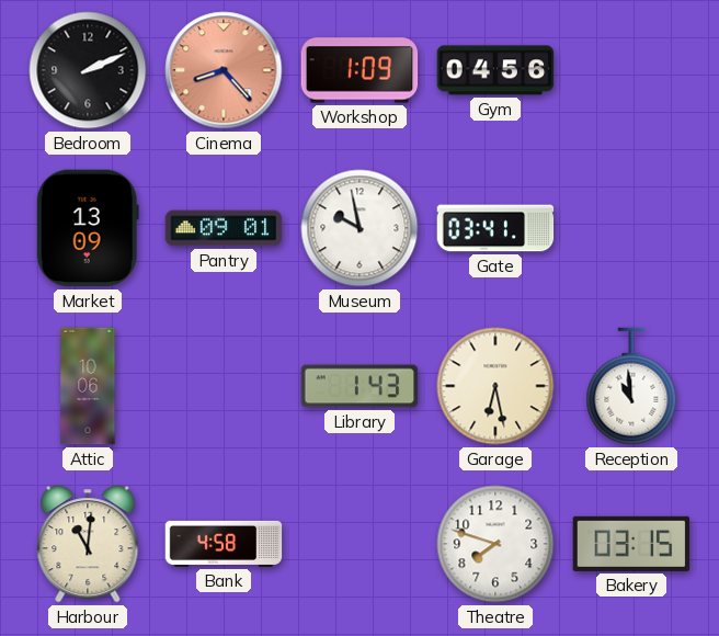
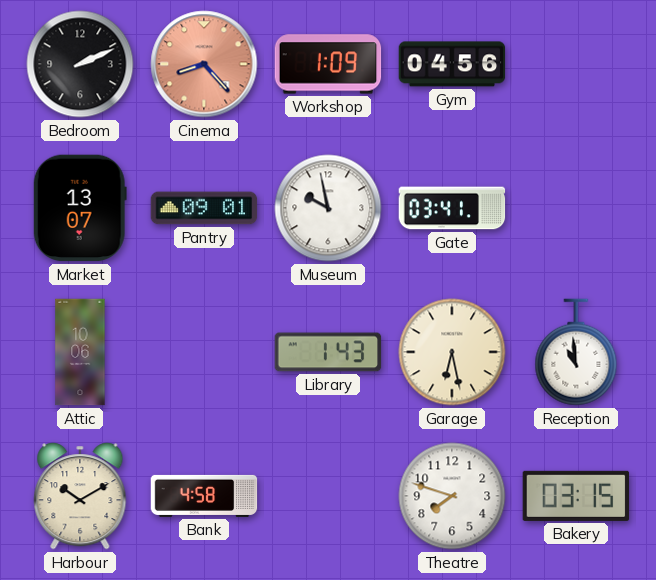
Market: 13:09 -> 13:07
Harbour: 11:01 -> 10:10
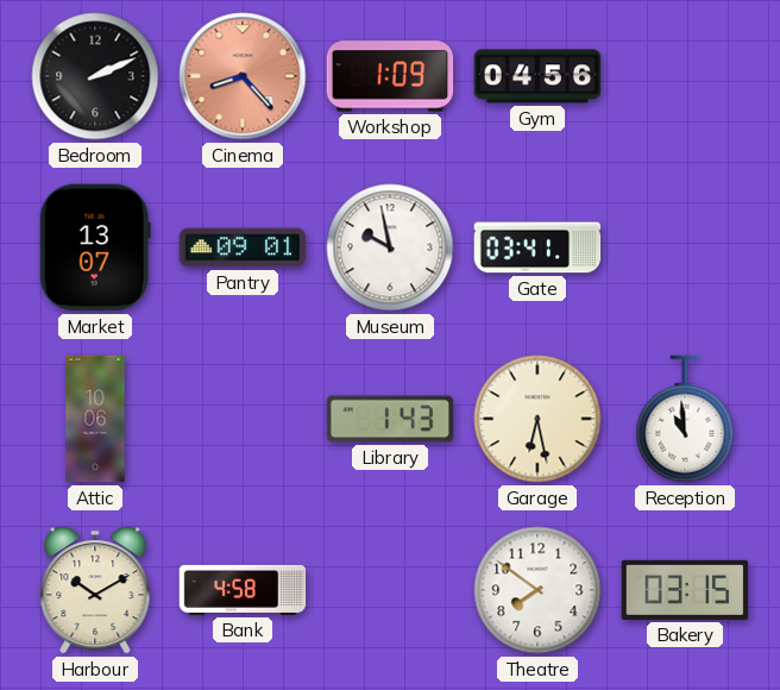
Theatre: 7:48 -> 7:51
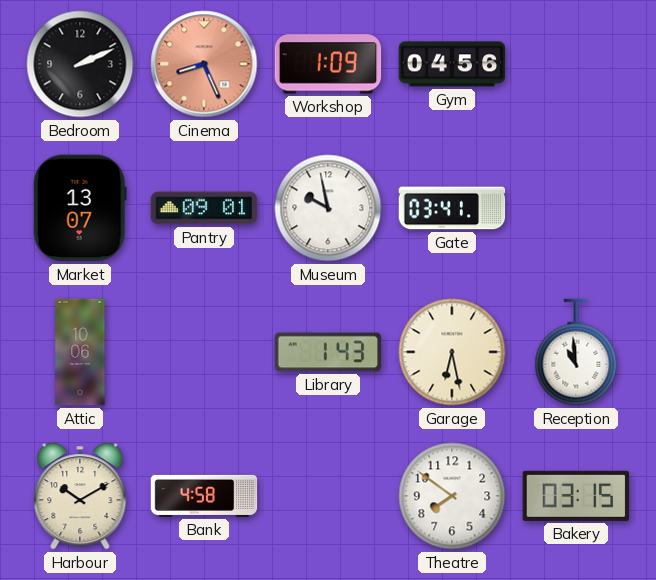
Cinema: 8:23 -> 8:26
